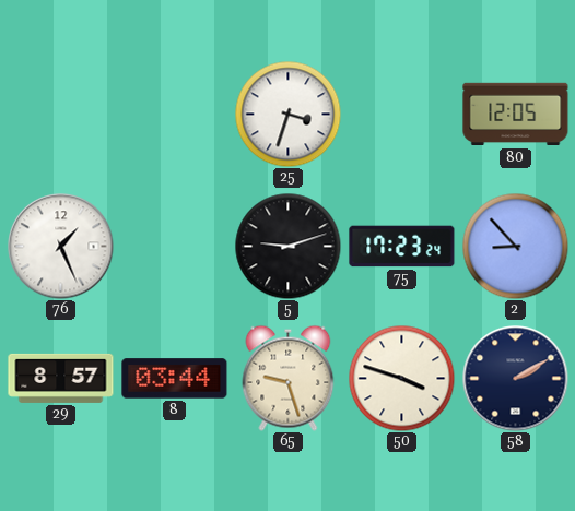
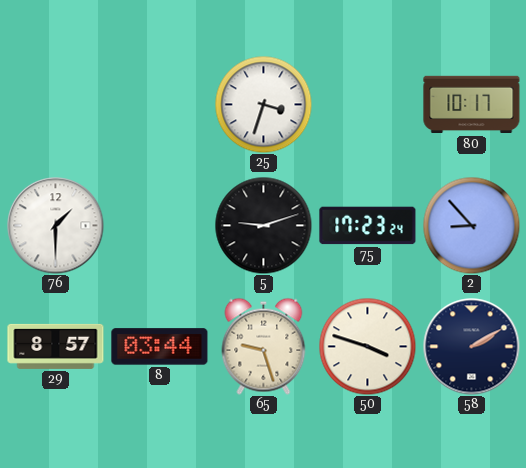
80: 12:05 -> 10:17
76: 1:26 -> 1:30
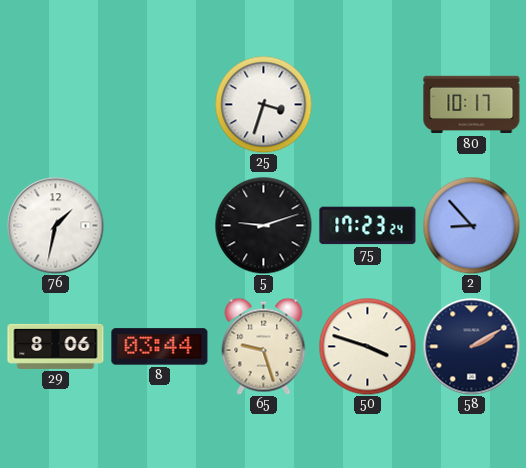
76: 1:30 -> 1:32
29: 8:57 -> 8:06
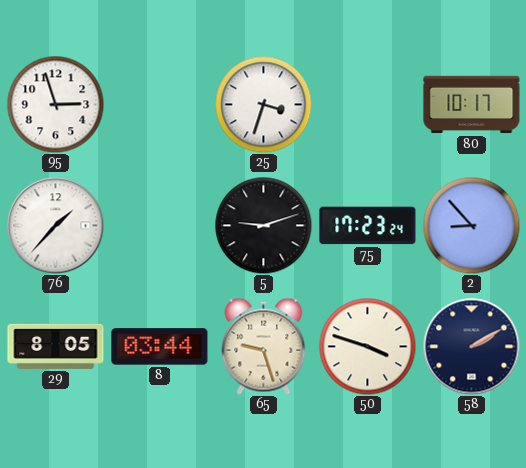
95: none -> 2:57
76: 1:32 -> 1:37
29: 8:06 -> 8:05
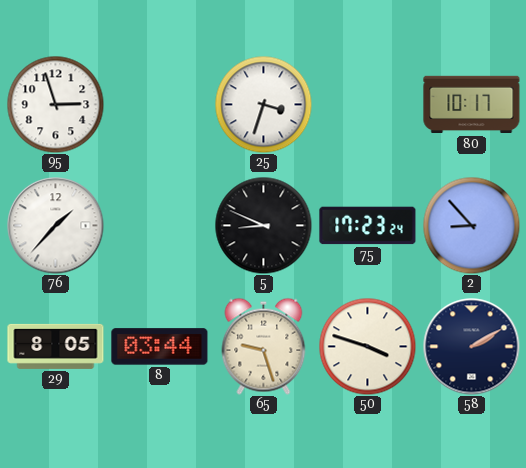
5: 9:12 -> 8:49
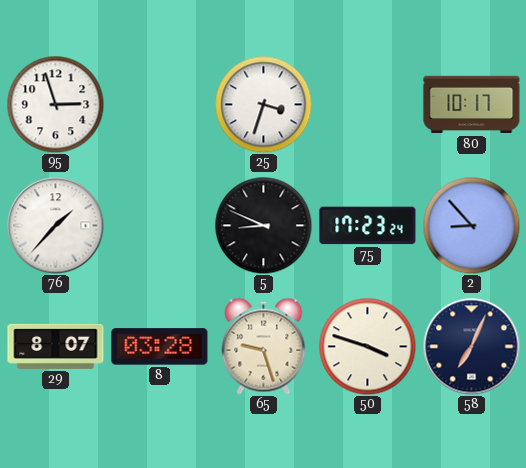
29: 8:05 -> 8:07
8: 03:44 -> 03:28
58: 2:10 -> 7:04
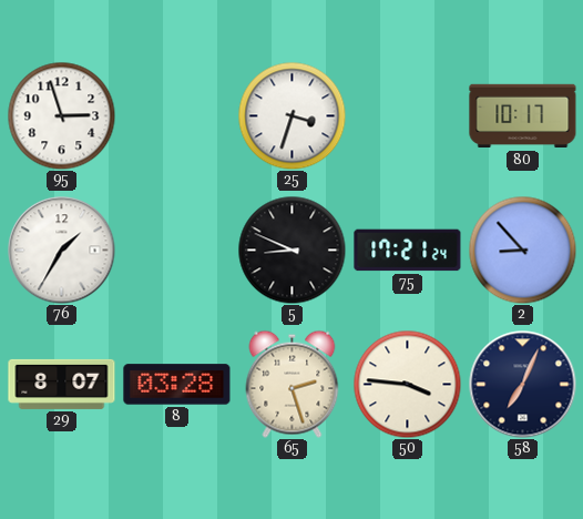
76: 1:37 -> 1:35
75: 17:23 -> 17:21
65: 9:27 -> 2:27
50: 3:48 -> 3:46
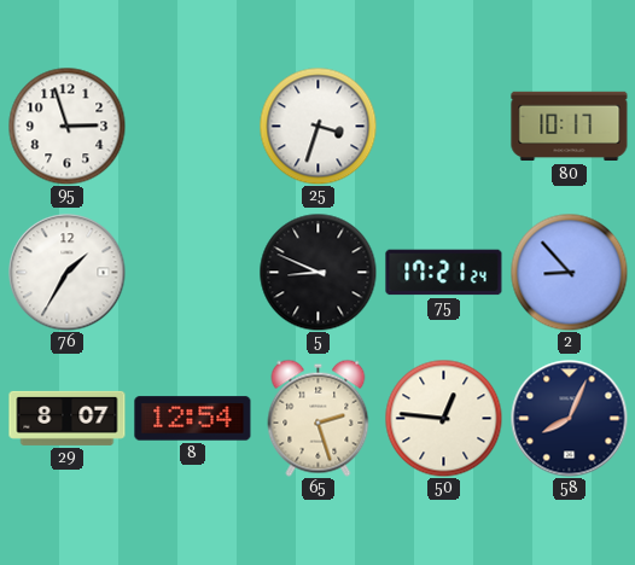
8: 03:28 -> 12:54
50: 3:46 -> 12:46
58: 7:04 -> 8:04
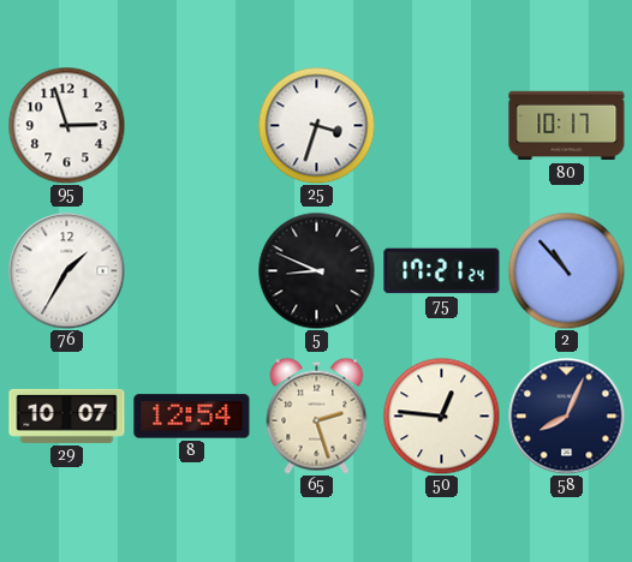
2: 8:53 -> 10:53
29: 8:07 -> 10:07
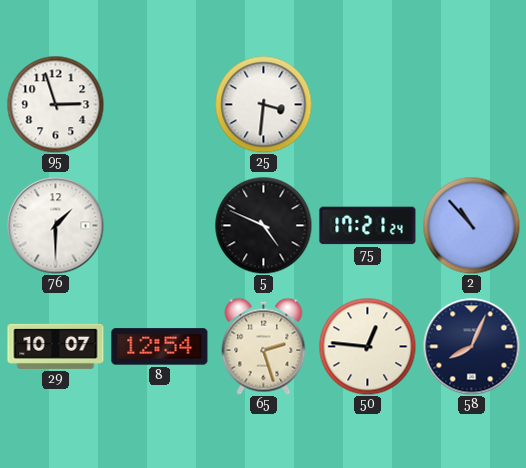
25: 3:33 -> 3:31
80: 10:17 -> none
76: 1:35 -> 1:30
5: 8:49 -> 4:49
